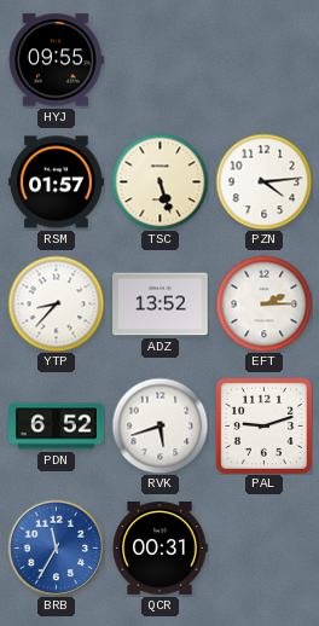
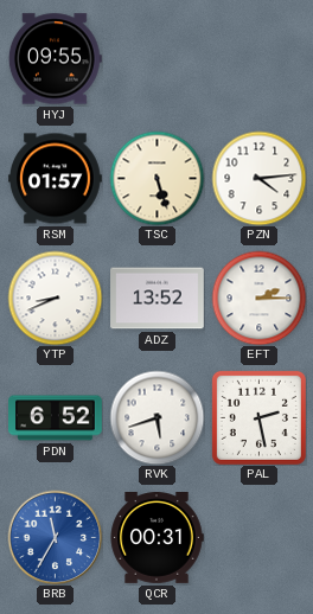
YTP: 8:37 -> 8:41
PAL: 9:12 -> 2:28
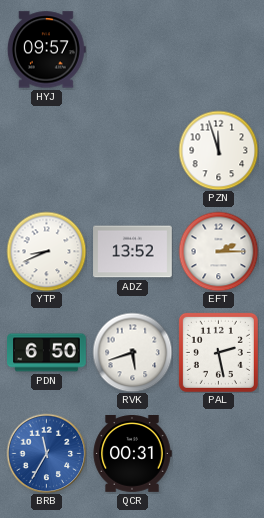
HYJ: 09:55 -> 09:57
RSM: 01:57 -> none
TSC: 5:27 -> none
PZN: 4:14 -> 11:57
PDN: 6:52 -> 6:50
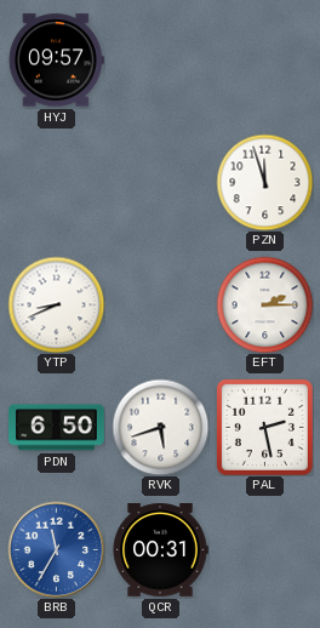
ADZ: 13:52 -> none
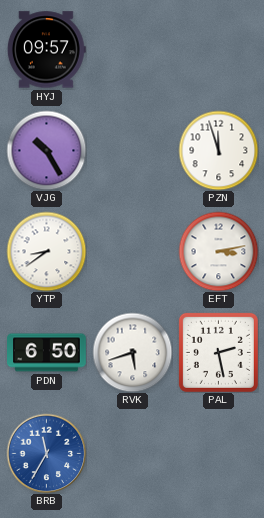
VJG: none -> 10:25
YTP: 8:41 -> 8:39
EFT: 2:15 -> 3:13
QCR: 00:31 -> none
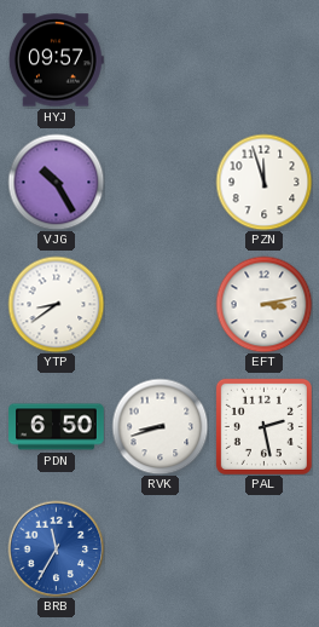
RVK: 5:42 -> 8:42
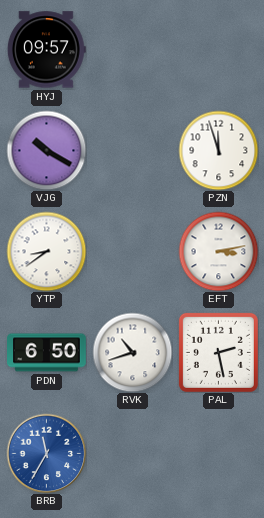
VJG: 10:25 -> 10:20
RVK: 8:42 -> 10:42
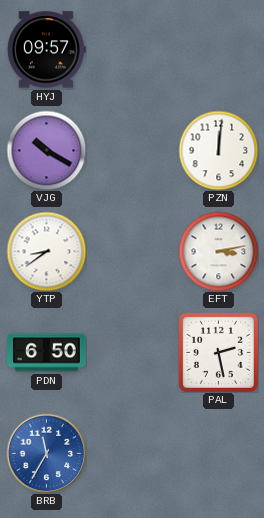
PZN: 11:57 -> 12:01
RVK: 10:42 -> none
